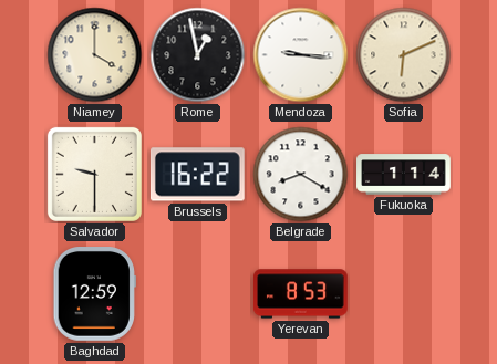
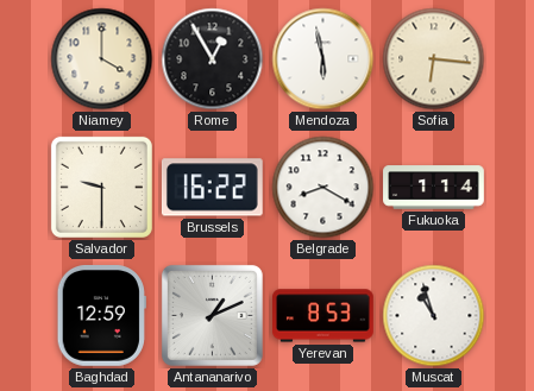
Rome: 12:58 -> 12:55
Mendoza: 9:16 -> 5:58
Sofia: 6:11 -> 6:16
Antananarivo: none -> 1:11
Muscat: none -> 10:57
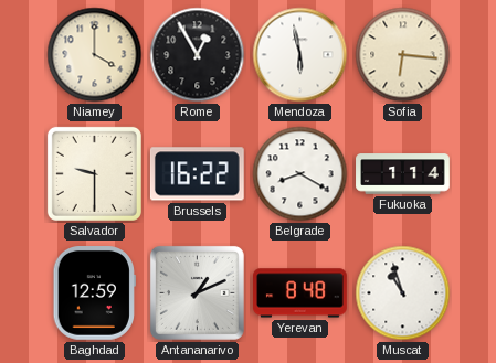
Yerevan: 8:53 -> 8:48
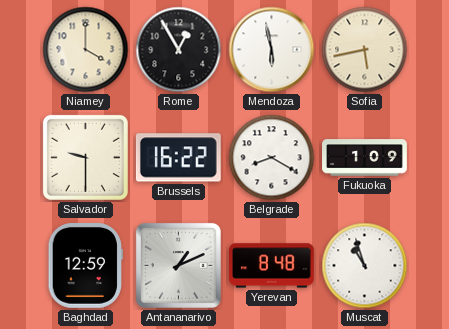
Sofia: 6:16 -> 5:43
Fukuoka: 1:14 -> 1:09
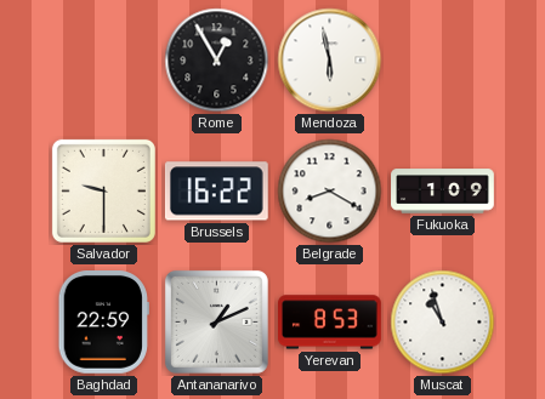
Niamey: 4:00 -> none
Sofia: 5:43 -> none
Baghdad: 12:59 -> 22:59
Yerevan: 8:48 -> 8:53
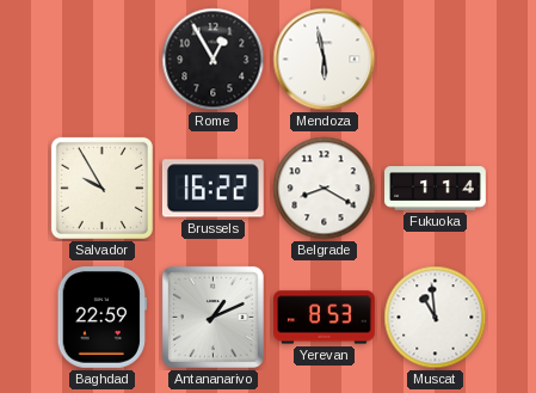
Salvador: 9:30 -> 9:55
Fukuoka: 1:09 -> 1:14
Muscat: 10:57 -> 10:59
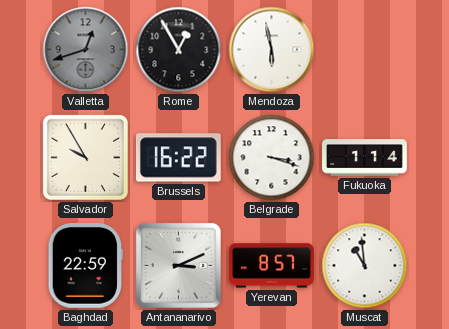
Valletta: none -> 12:42
Belgrade: 8:20 -> 3:18
Antananarivo: 1:11 -> 3:11
Yerevan: 8:53 -> 8:57
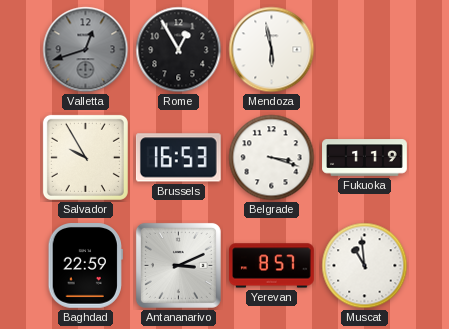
Brussels: 16:22 -> 16:53
Fukuoka: 1:14 -> 1:19
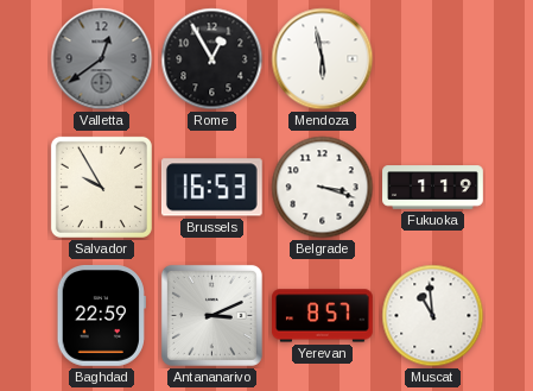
Valletta: 12:42 -> 12:39
